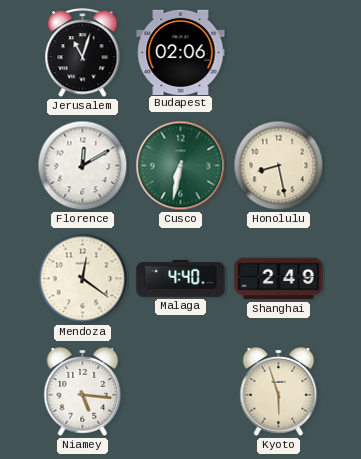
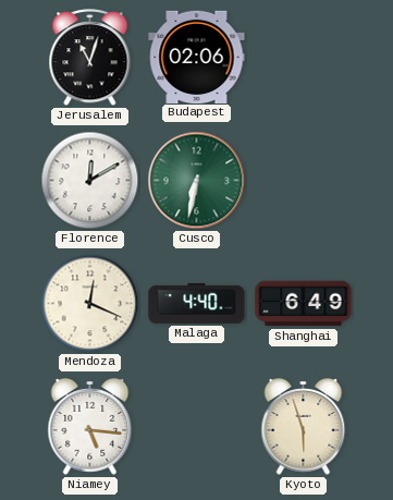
Honolulu: 8:28 -> none
Mendoza: 12:21 -> 12:19
Shanghai: 2:49 -> 6:49
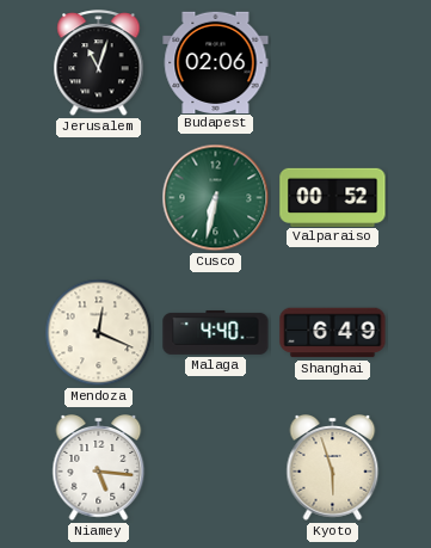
Florence: 12:10 -> none
Valparaiso: none -> 00:52
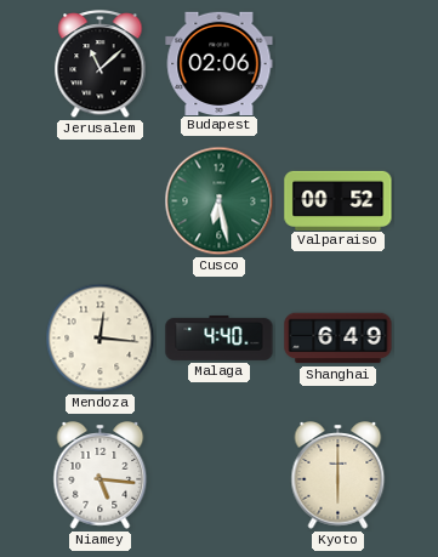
Jerusalem: 11:03 -> 11:08
Cusco: 6:32 -> 6:28
Mendoza: 12:19 -> 12:16
Kyoto: 5:57 -> 6:00
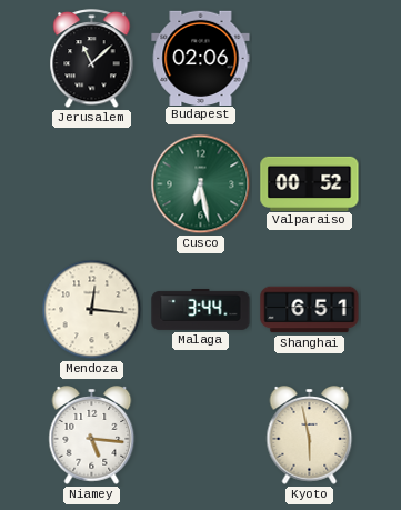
Malaga: 4:40 -> 3:44
Shanghai: 6:49 -> 6:51
Kyoto: 6:00 -> 5:58
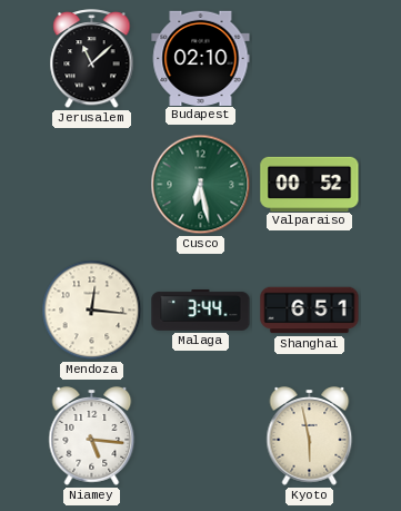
Budapest: 02:06 -> 02:10
